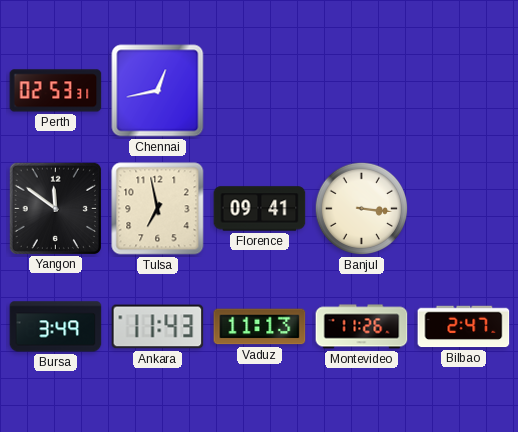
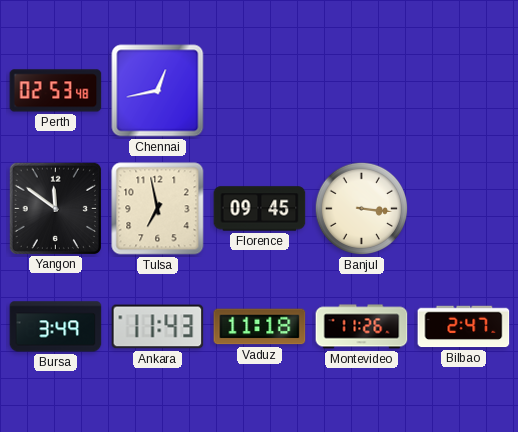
Perth: 02:53:31 -> 02:53:48
Florence: 09:41 -> 09:45
Vaduz: 11:13 -> 11:18
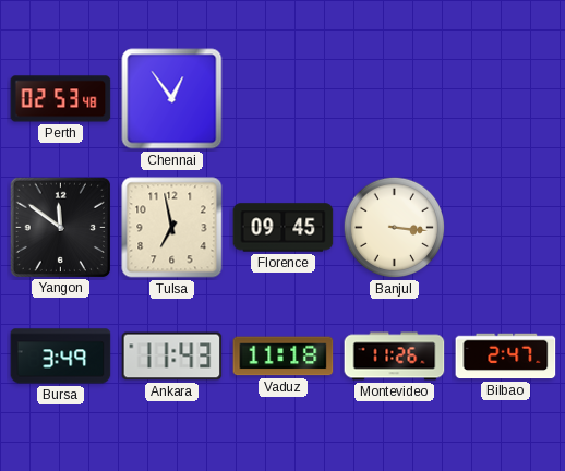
Chennai: 12:43 -> 12:54
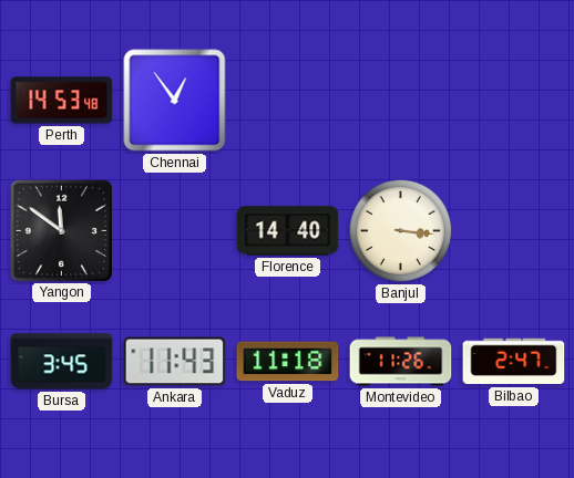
Perth: 02:53 -> 14:53
Tulsa: 6:58 -> none
Florence: 09:45 -> 14:40
Bursa: 3:49 -> 3:45
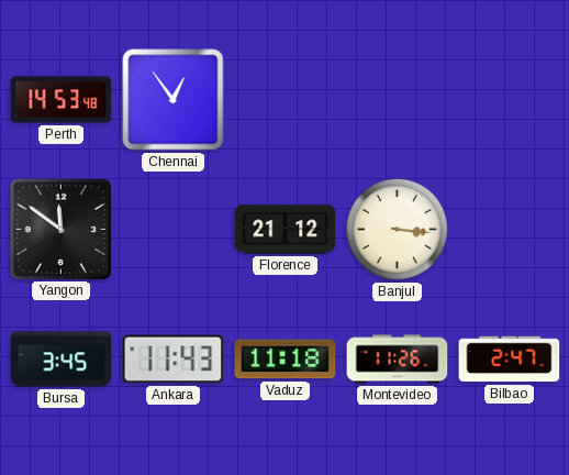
Florence: 14:40 -> 21:12
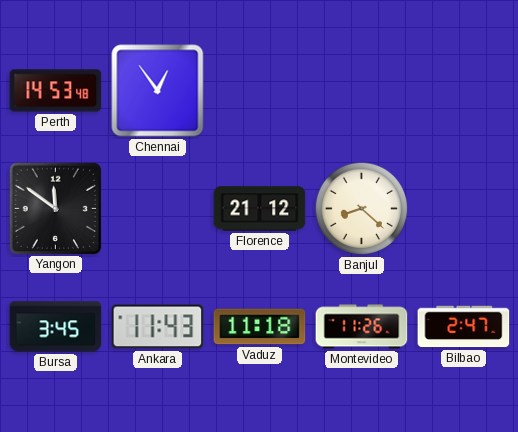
Banjul: 3:16 -> 8:22
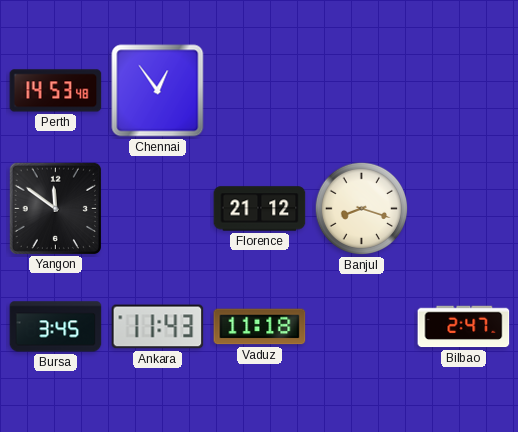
Banjul: 8:22 -> 8:18
Montevideo: 11:26 -> none
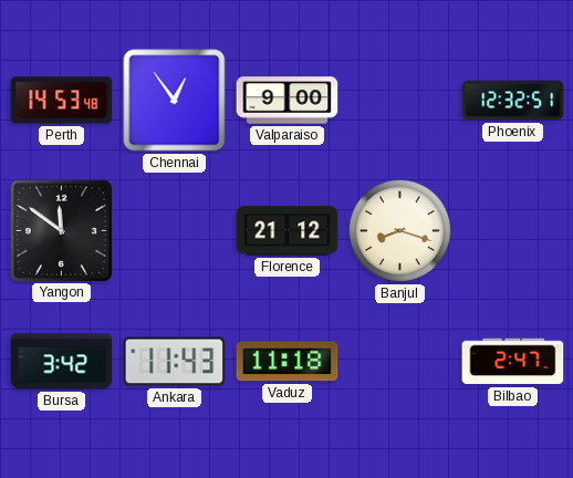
Valparaiso: none -> 9:00
Phoenix: none -> 12:32
Bursa: 3:45 -> 3:42
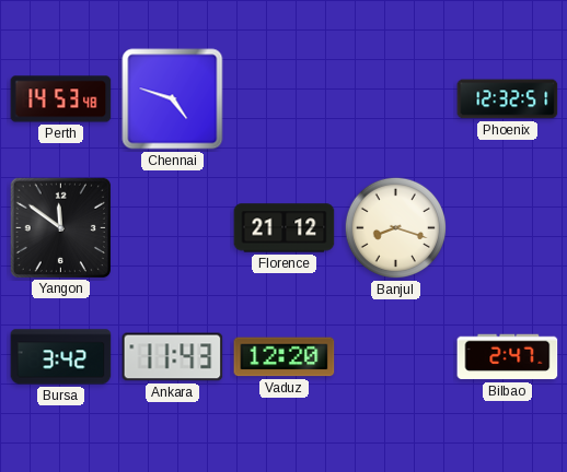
Chennai: 12:54 -> 4:48
Valparaiso: 9:00 -> none
Vaduz: 11:18 -> 12:20
